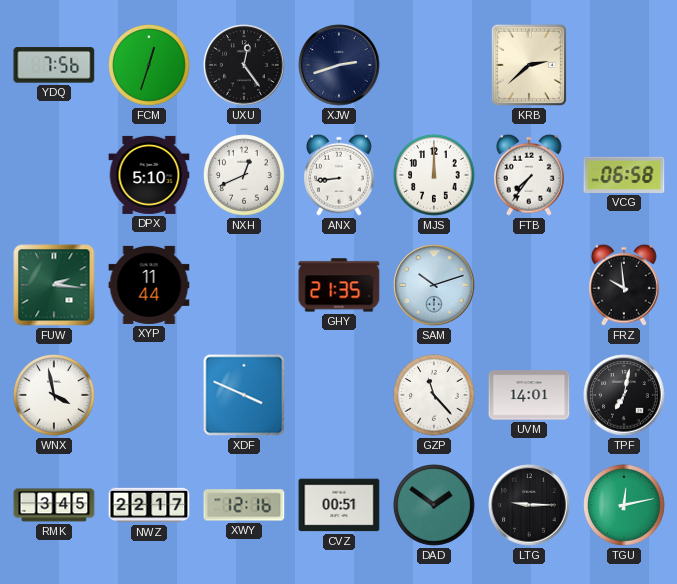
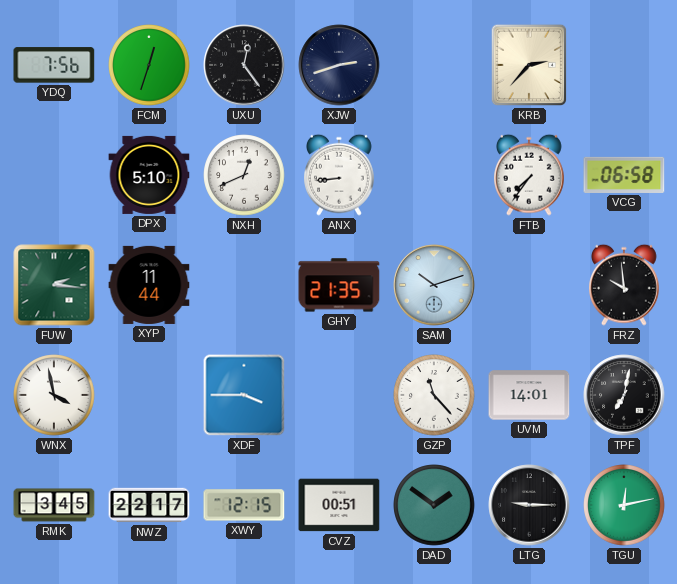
KRB: 2:38 -> 2:37
MJS: 12:00 -> none
XDF: 3:49 -> 3:45
XWY: 12:16 -> 12:15
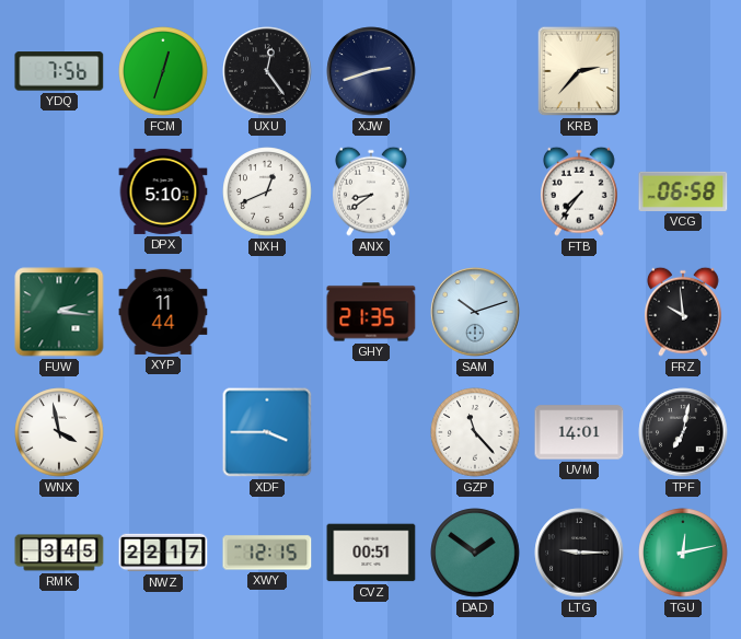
ANX: 8:44 -> 8:39
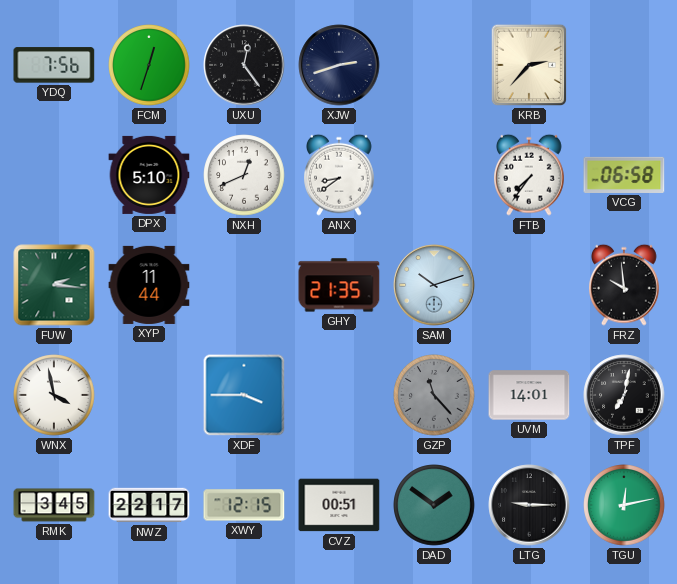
GZP dial: white -> grey
